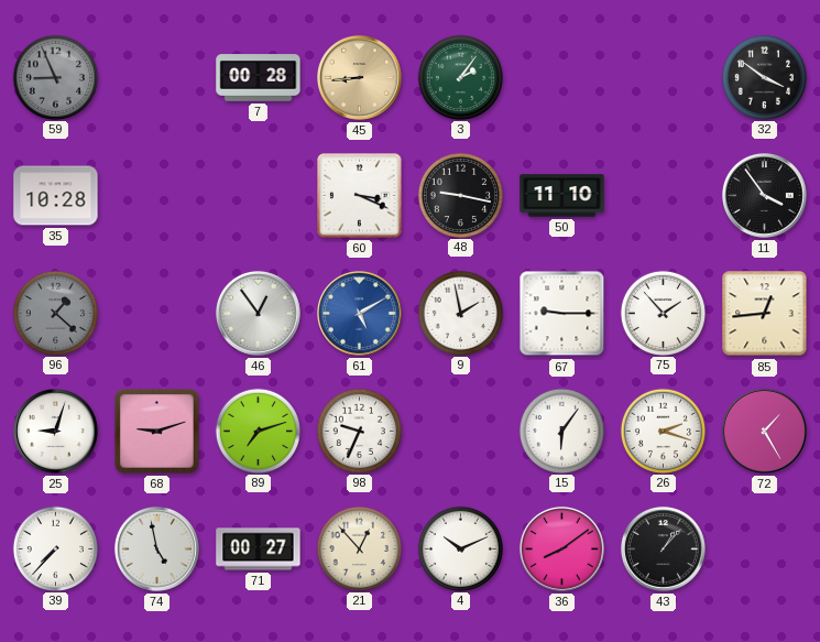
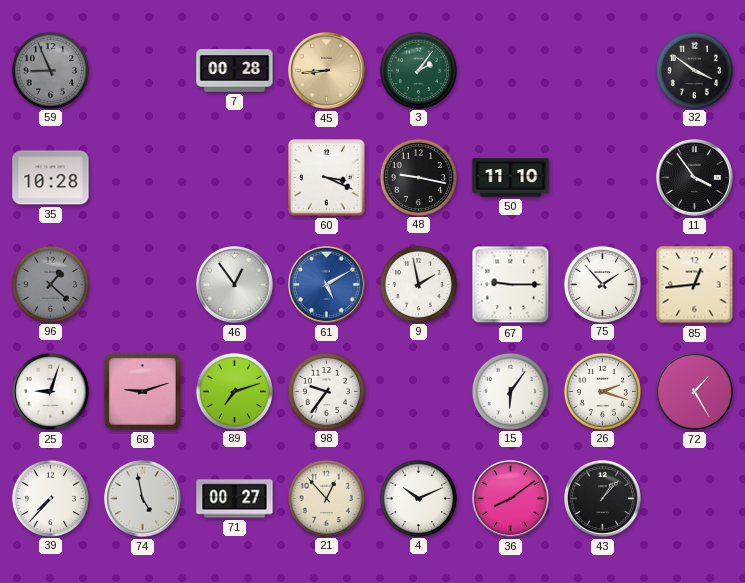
98: 9:34 -> 9:36
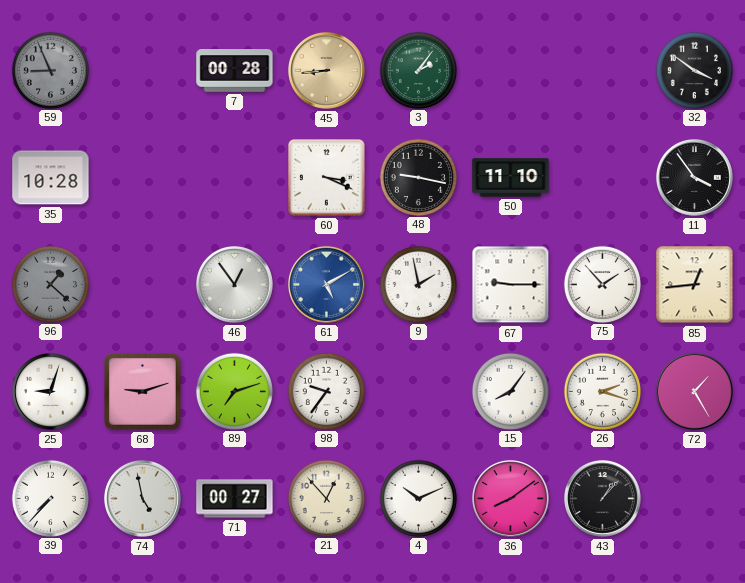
15: 6:06 -> 8:06
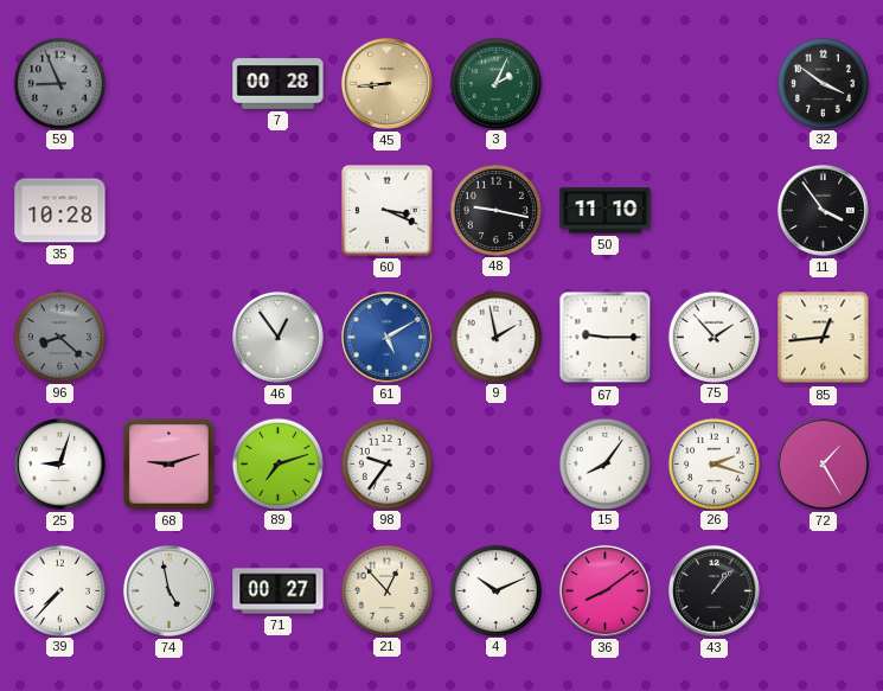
3: 2:06 -> 2:04
96: 1:22 -> 8:22
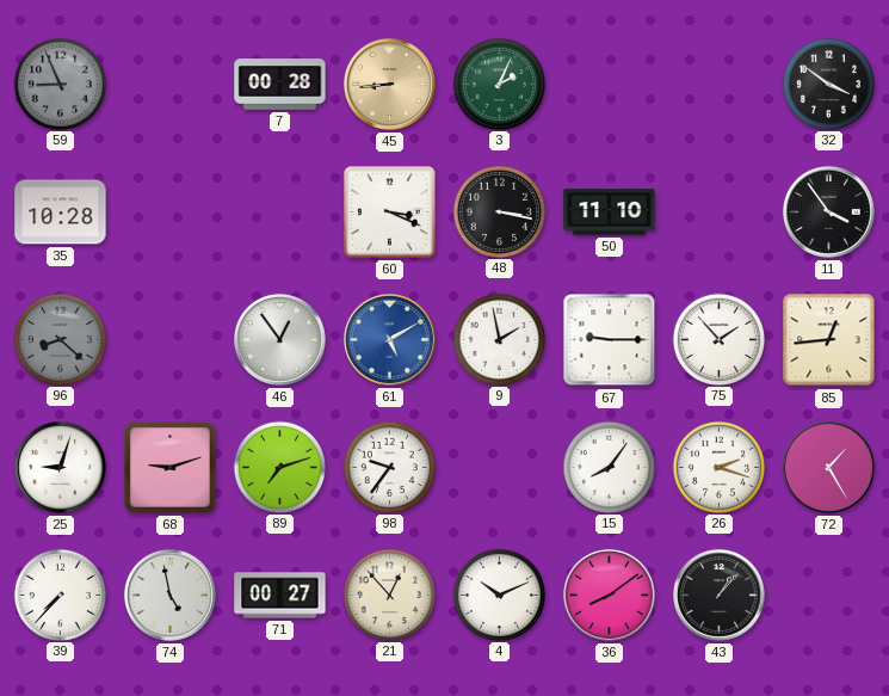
48: 9:17 -> 3:17
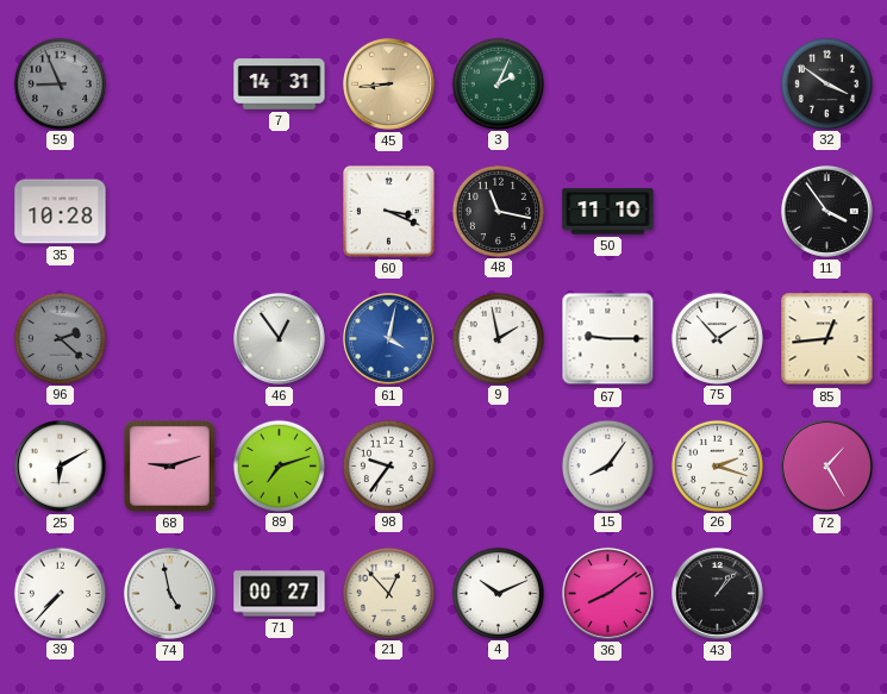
7: 00:28 -> 14:31
48: 3:17 -> 11:17
96: 8:22 -> 2:22
61: 5:10 -> 4:02
25: 9:03 -> 6:10
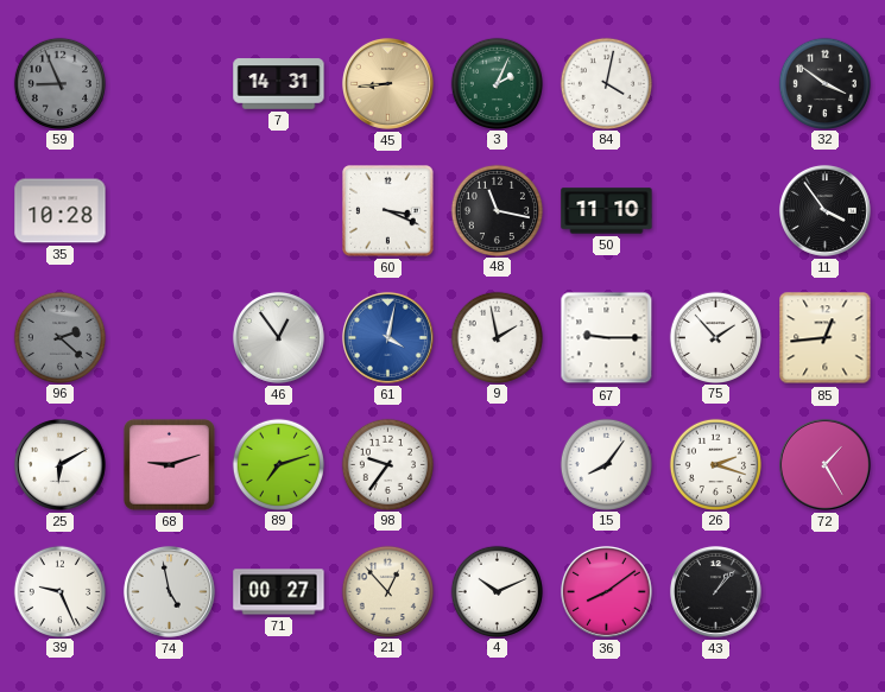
84: none -> 4:02
39: 7:37 -> 9:26
